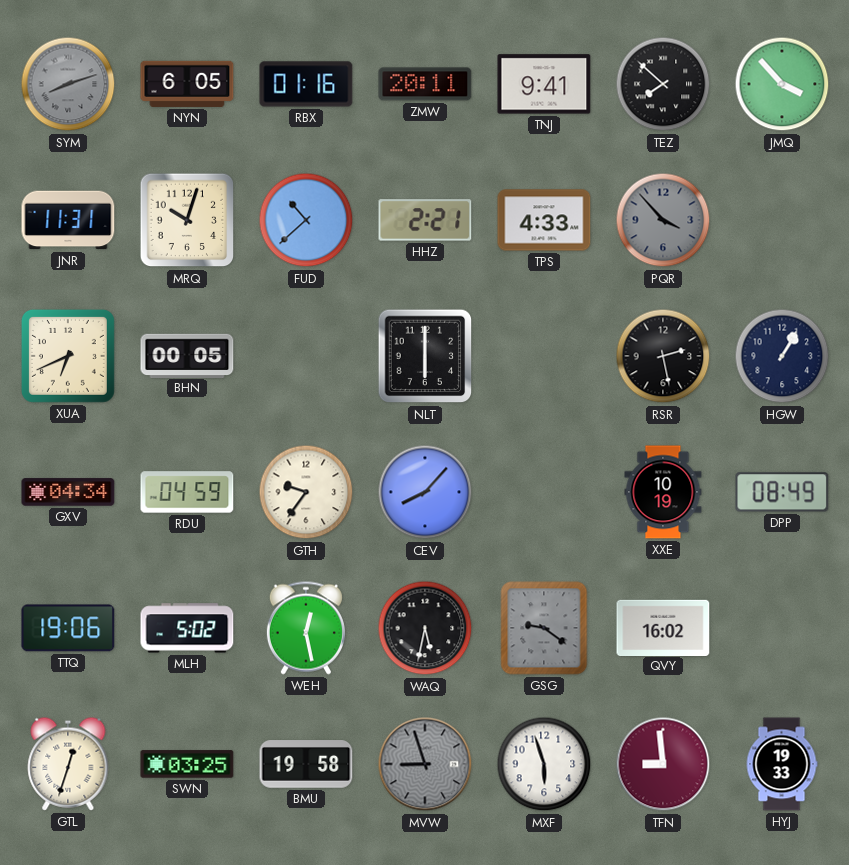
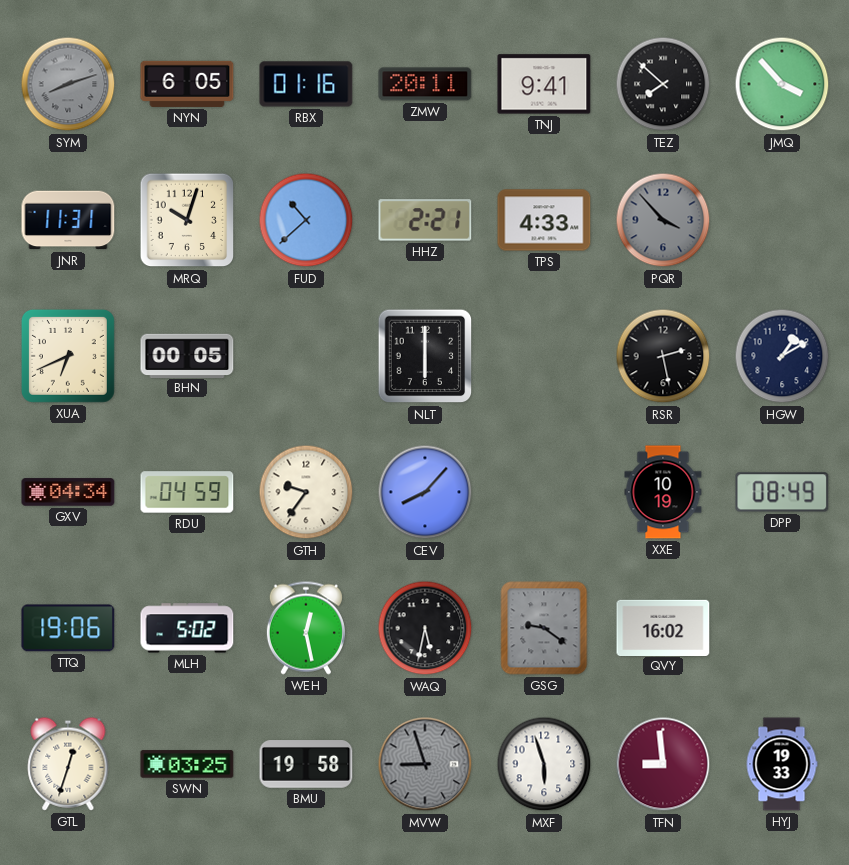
HGW: 1:05 -> 1:10
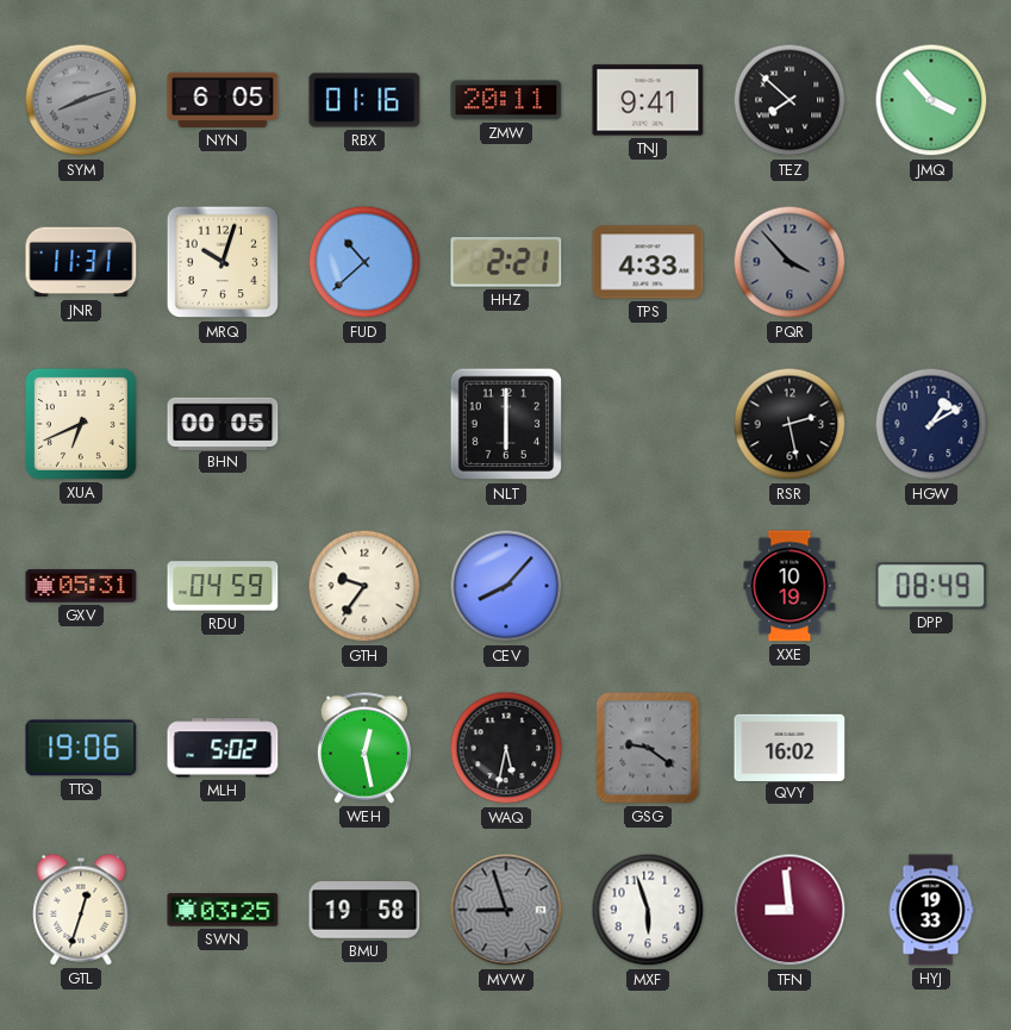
GXV: 04:34 -> 05:31
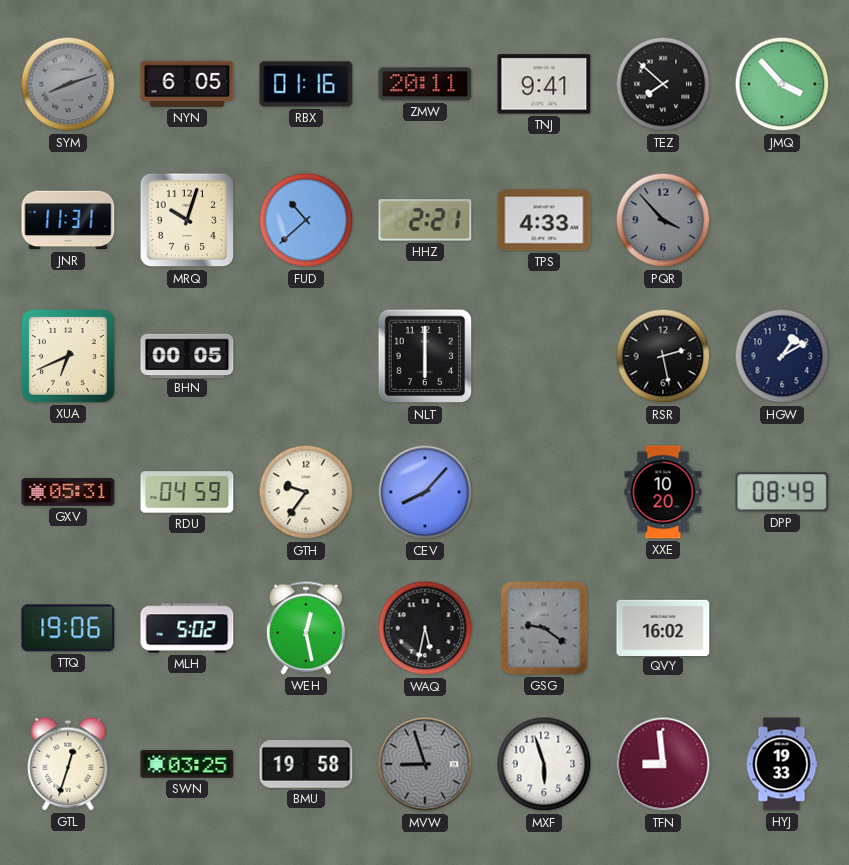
XXE: 10:19 -> 10:20
